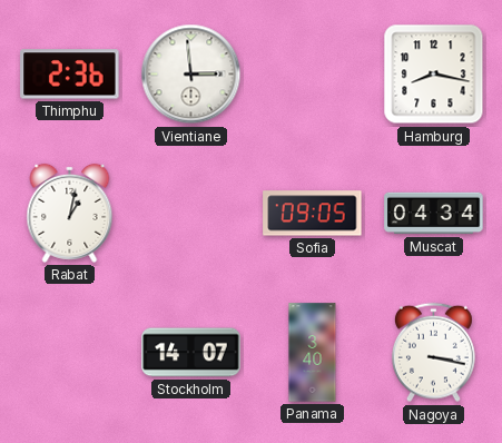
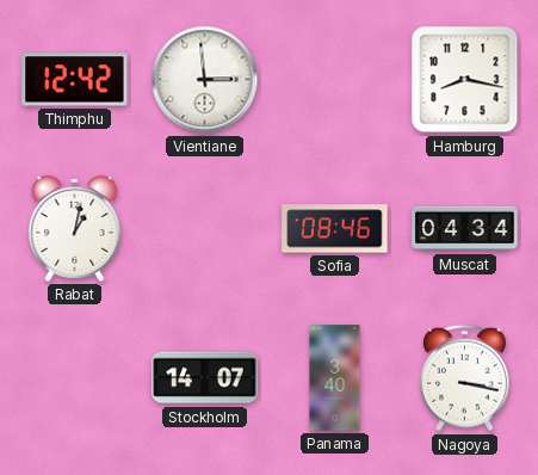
Thimphu: 2:36 -> 12:42
Sofia: 09:05 -> 08:46
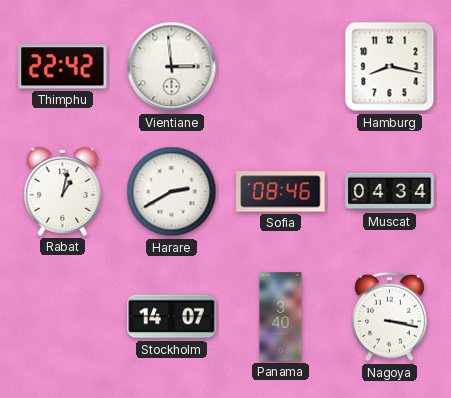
Thimphu: 12:42 -> 22:42
Harare: none -> 2:40
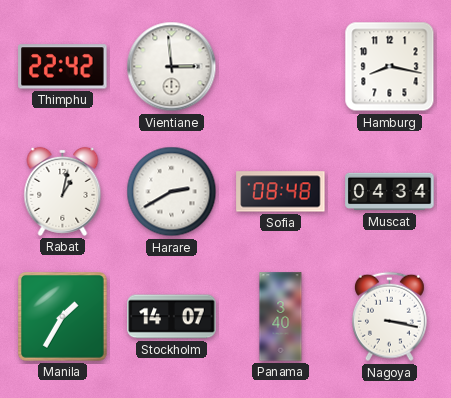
Sofia: 08:46 -> 08:48
Manila: none -> 1:35
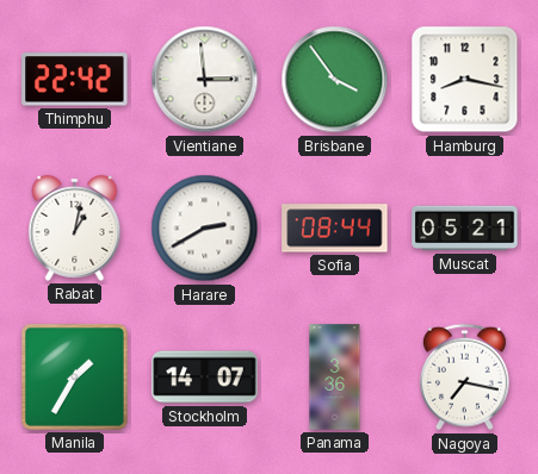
Brisbane: none -> 3:54
Sofia: 08:48 -> 08:44
Muscat: 04:34 -> 05:21
Panama: 3:40 -> 3:36
Nagoya: 3:17 -> 7:17
